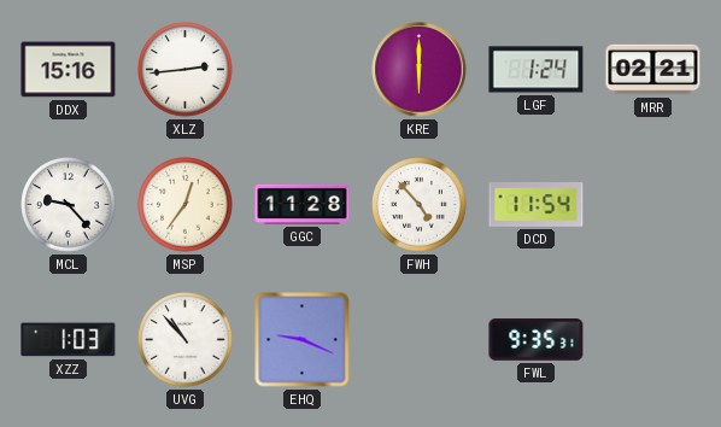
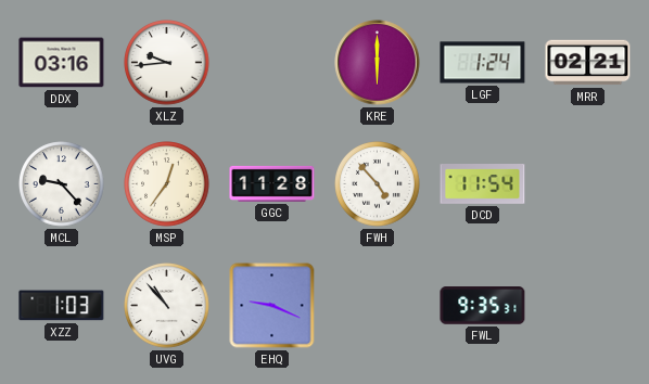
DDX: 15:16 -> 03:16
XLZ: 2:44 -> 9:44
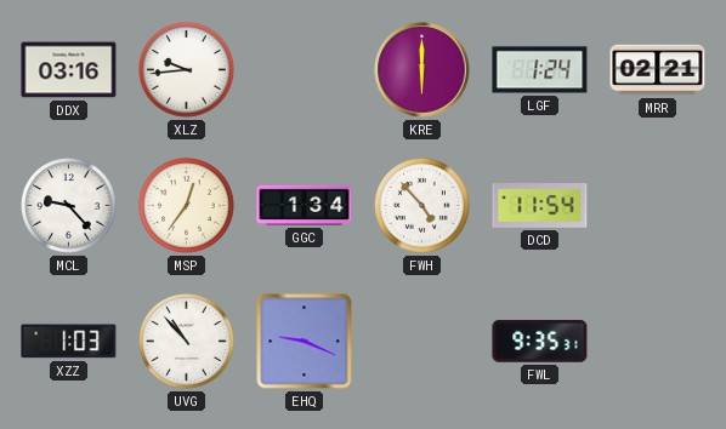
GGC: 11:28 -> 1:34
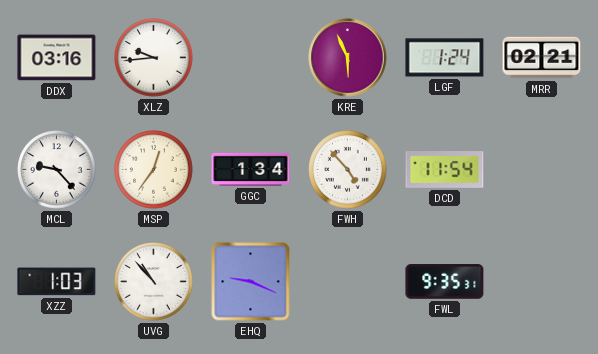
KRE: 6:00 -> 5:56
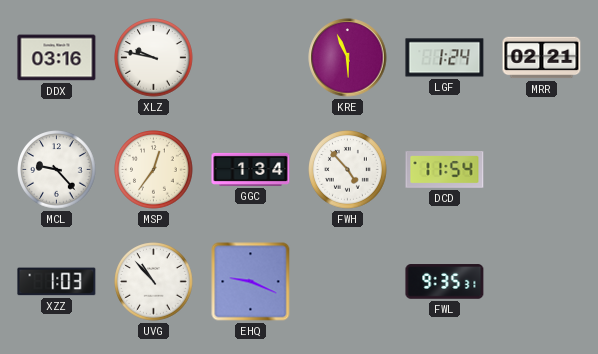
XLZ: 9:44 -> 9:47
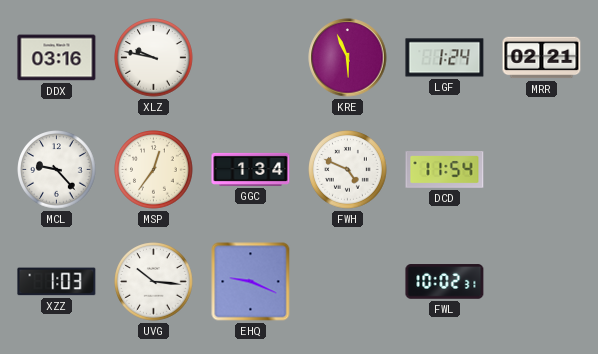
FWH: 4:53 -> 4:49
UVG: 10:53 -> 10:16
FWL: 9:35 -> 10:02
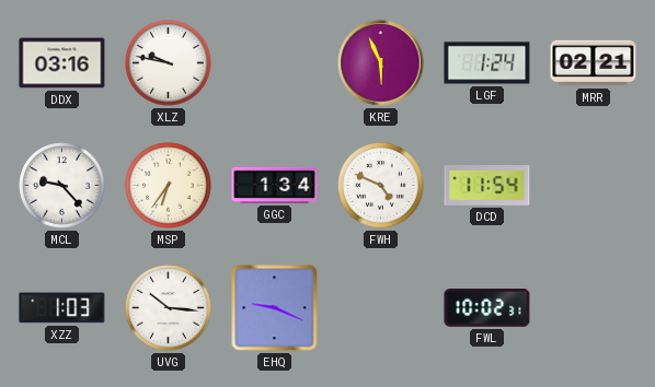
MSP: 12:36 -> 6:36
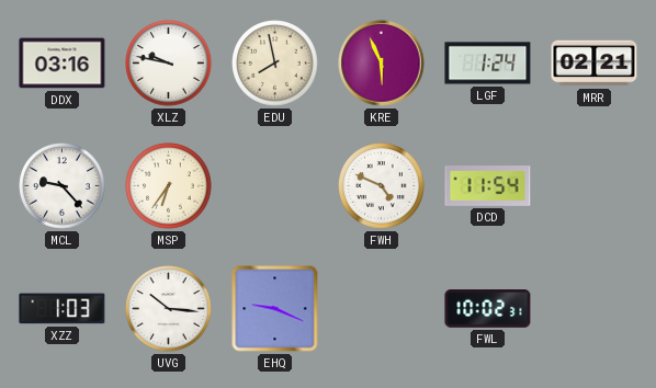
EDU: none -> 7:58
GGC: 1:34 -> none
